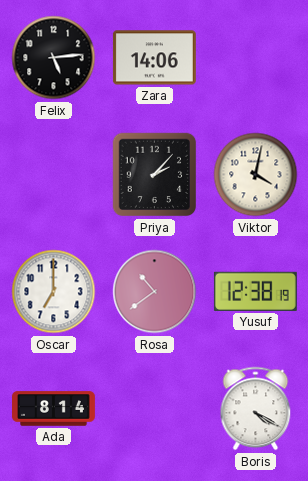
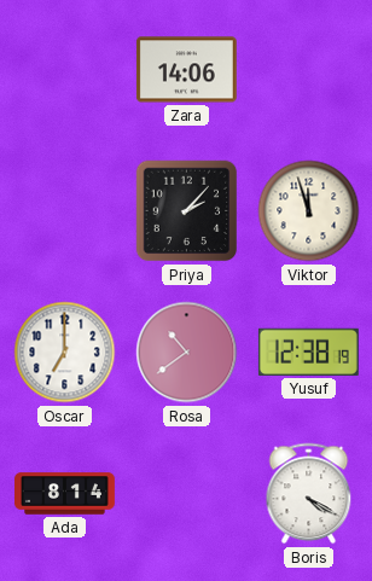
Felix: 5:14 -> none
Viktor: 4:02 -> 11:57
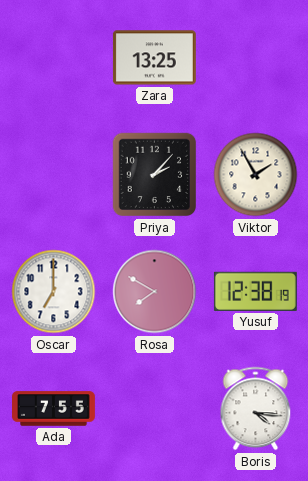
Zara: 14:06 -> 13:25
Viktor: 11:57 -> 1:55
Rosa: 10:39 -> 7:50
Ada: 8:14 -> 7:55
Boris: 4:20 -> 4:16
